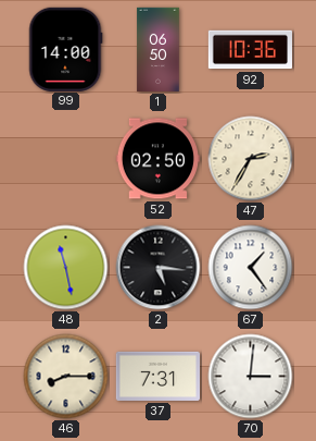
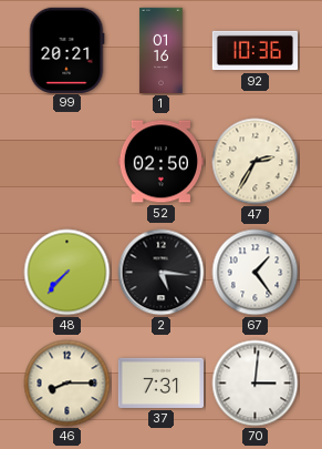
99: 14:00 -> 20:21
1: 06:50 -> 01:16
48: 11:28 -> 7:37
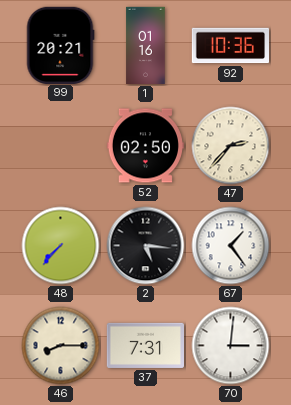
47: 2:35 -> 2:37
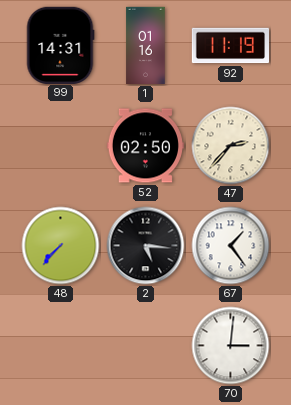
99: 20:21 -> 14:31
92: 10:36 -> 11:19
46: 8:15 -> none
37: 7:31 -> none
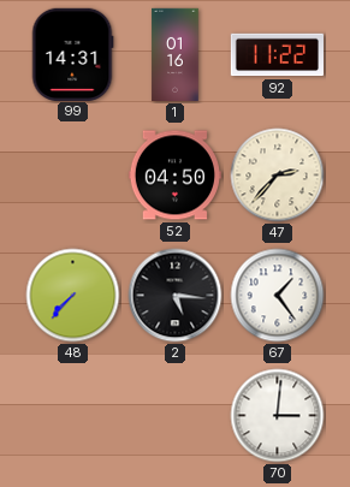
92: 11:19 -> 11:22
52: 02:50 -> 04:50
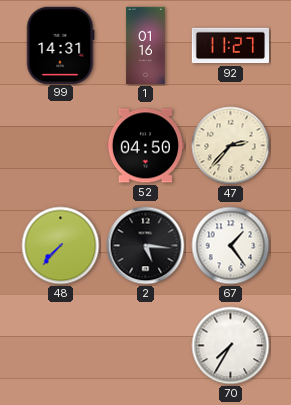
92: 11:22 -> 11:27
70: 3:01 -> 7:35
